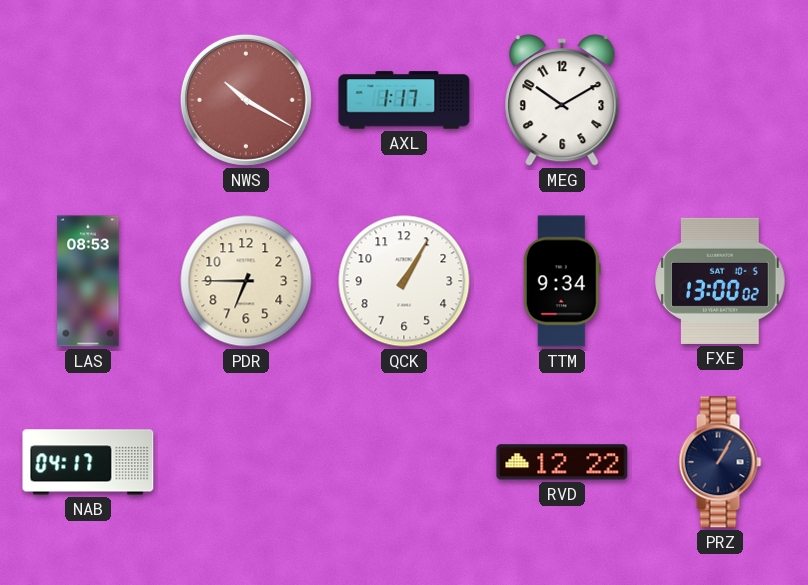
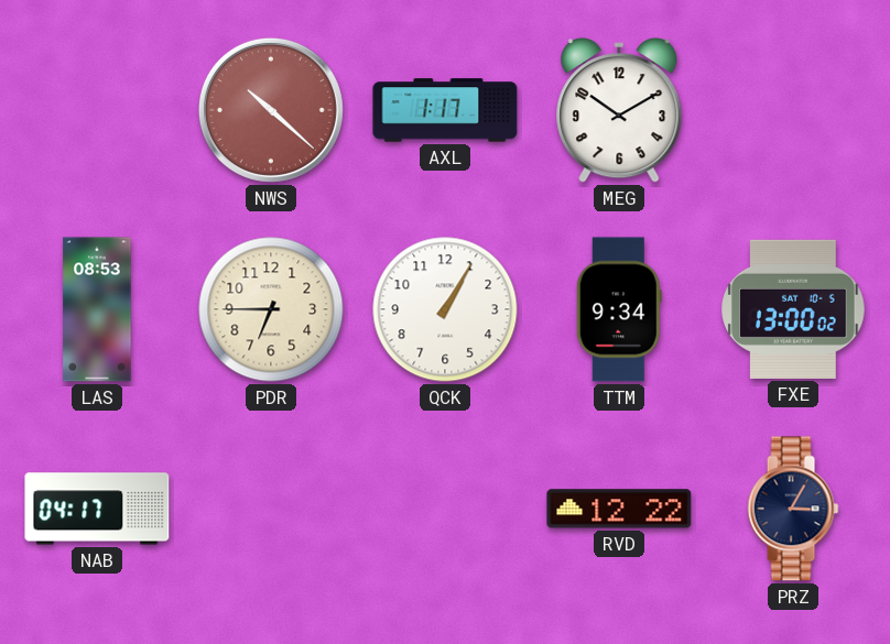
NWS: 10:20 -> 10:22
PRZ: 1:05 -> 3:05
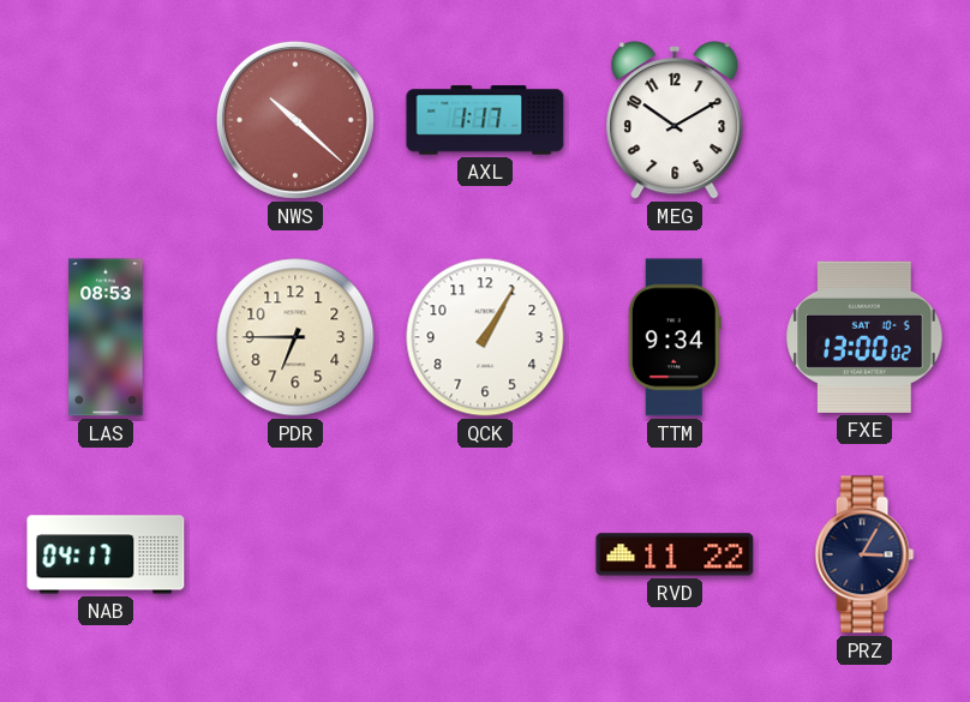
RVD: 12:22 -> 11:22
